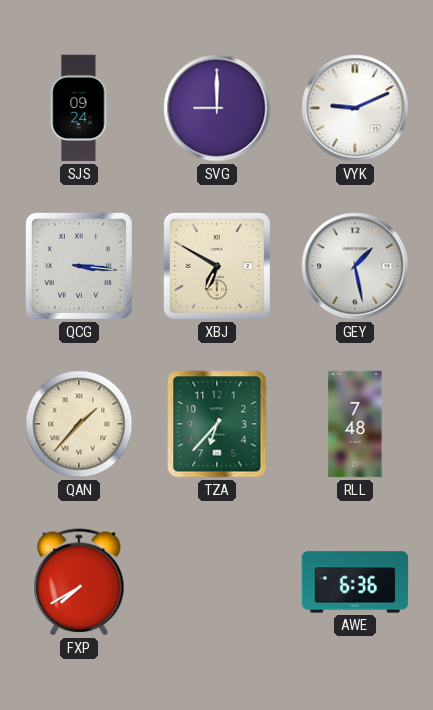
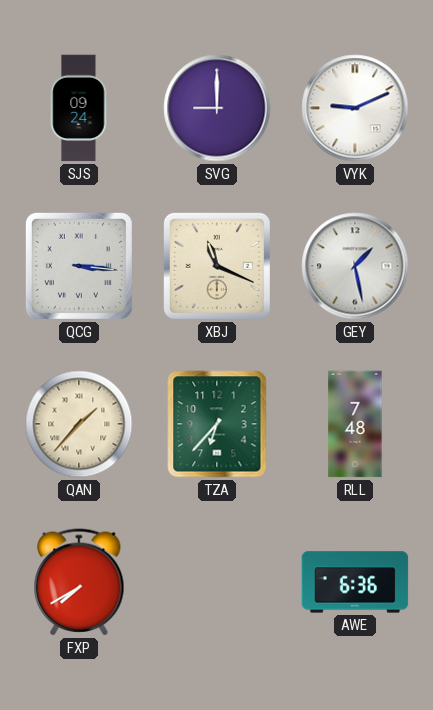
XBJ: 6:50 -> 11:19
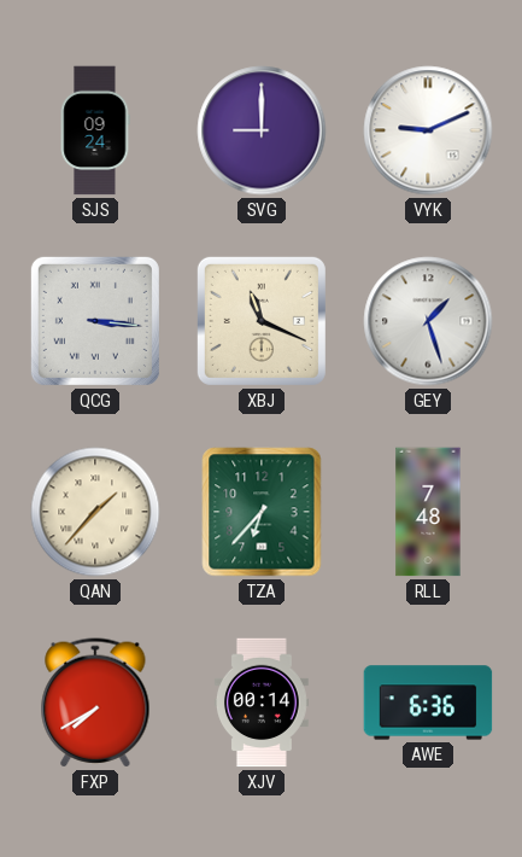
GEY: 1:28 -> 1:27
XJV: none -> 00:14
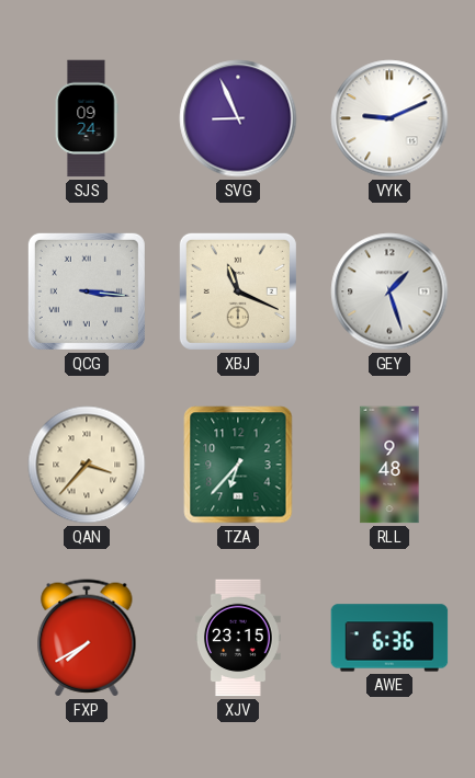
SVG: 9:00 -> 8:56
QAN: 1:37 -> 3:37
RLL: 7:48 -> 9:48
XJV: 00:14 -> 23:15
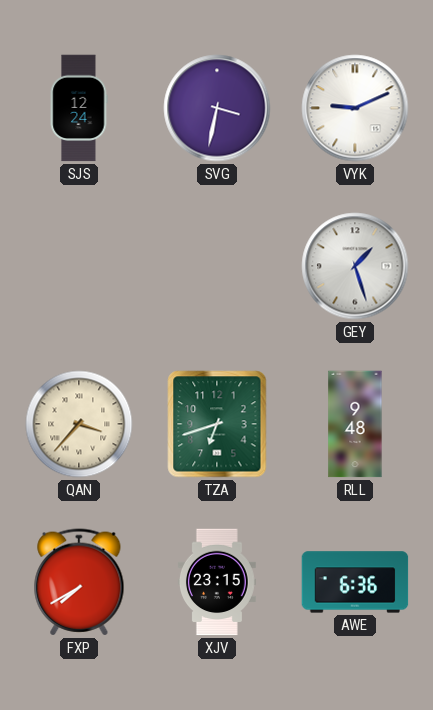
SJS: 09:24 -> 12:24
SVG: 8:56 -> 3:32
QCG: 3:16 -> none
XBJ: 11:19 -> none
TZA: 6:37 -> 6:42
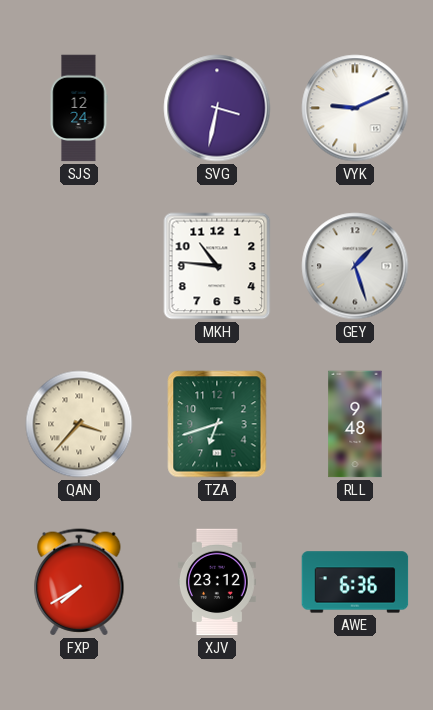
MKH: none -> 10:46
XJV: 23:15 -> 23:12
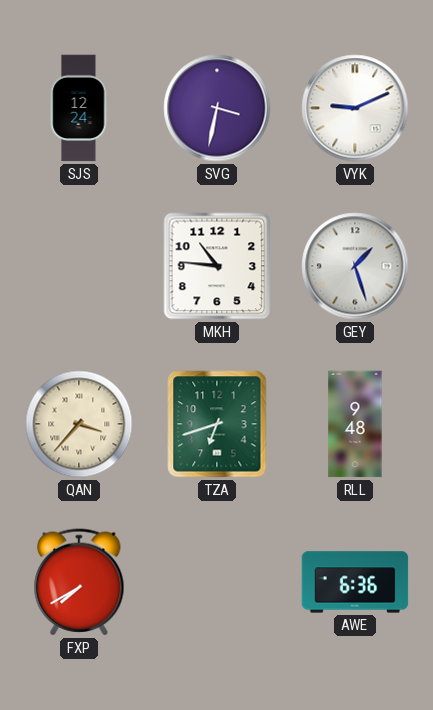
XJV: 23:12 -> none
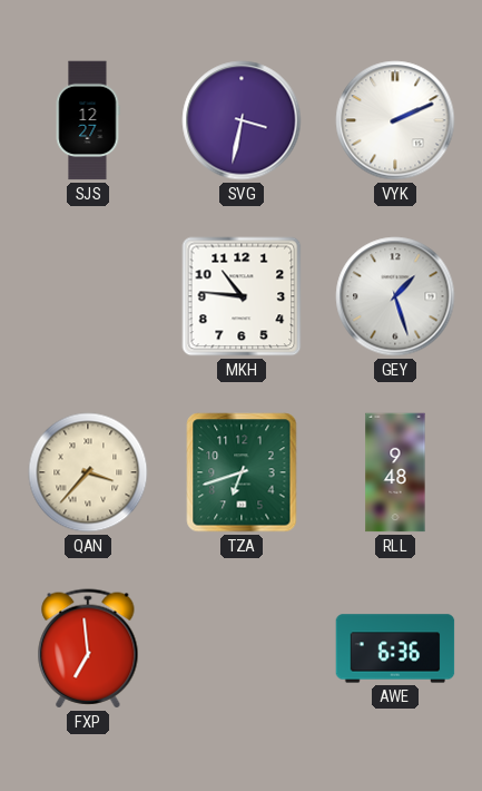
SJS: 12:24 -> 12:27
VYK: 9:11 -> 2:11
FXP: 7:40 -> 6:59
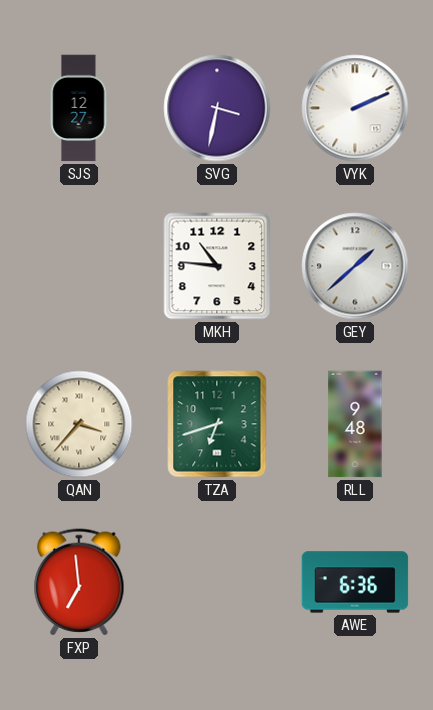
GEY: 1:27 -> 1:38
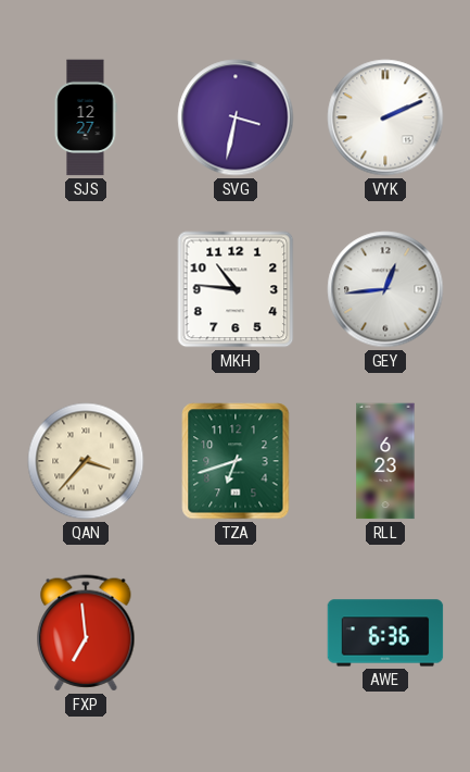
GEY: 1:38 -> 12:44
RLL: 9:48 -> 6:23
